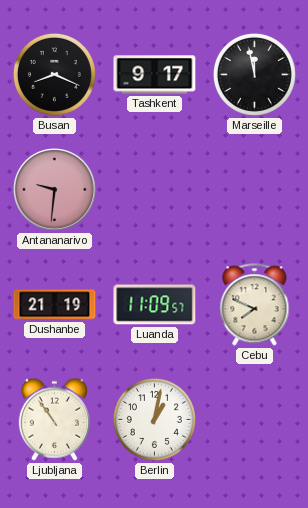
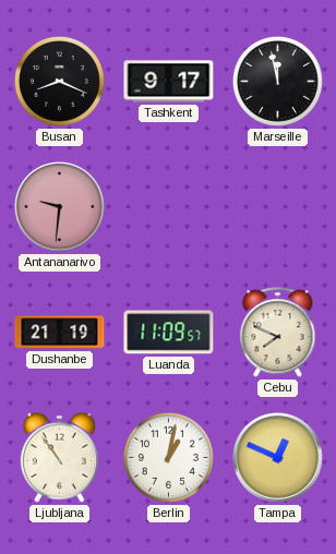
Tampa: none -> 12:49
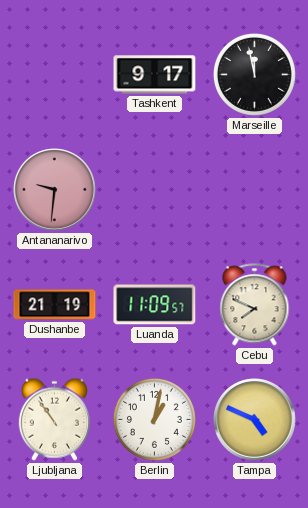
Busan: 8:19 -> none
Tampa: 12:49 -> 4:49
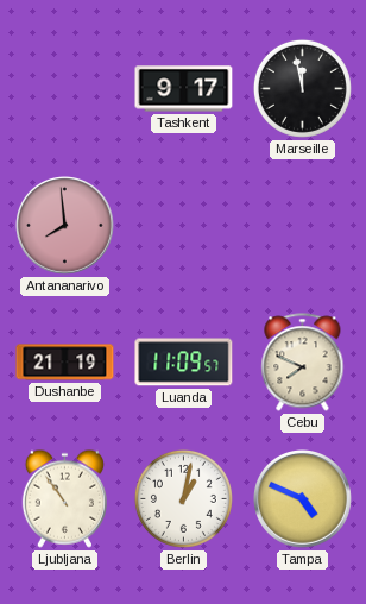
Antananarivo: 9:31 -> 7:59
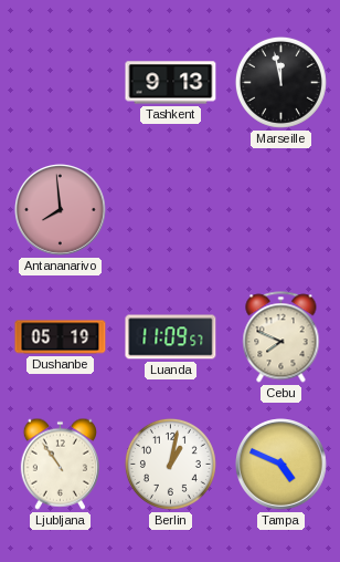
Tashkent: 9:17 -> 9:13
Dushanbe: 21:19 -> 05:19
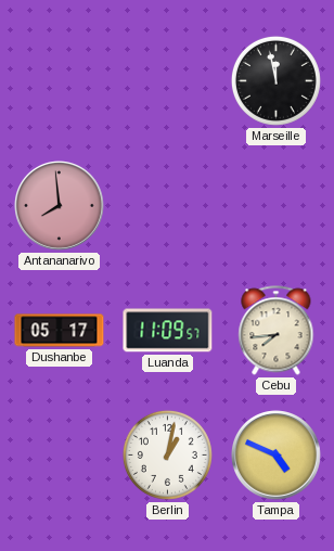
Tashkent: 9:13 -> none
Dushanbe: 05:19 -> 05:17
Cebu: 7:49 -> 7:44
Ljubljana: 10:54 -> none
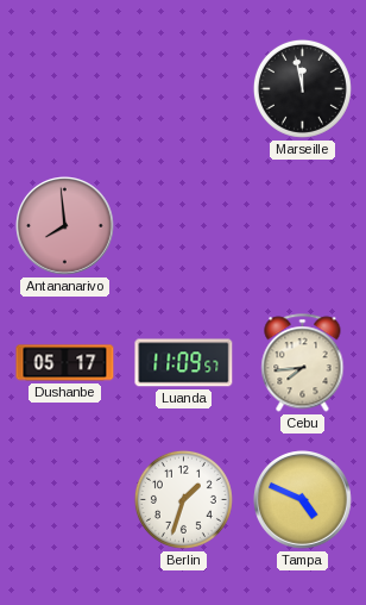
Berlin: 1:02 -> 1:33
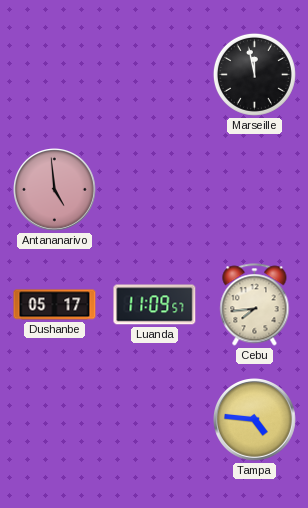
Antananarivo: 7:59 -> 4:59
Berlin: 1:33 -> none
Tampa: 4:49 -> 4:46
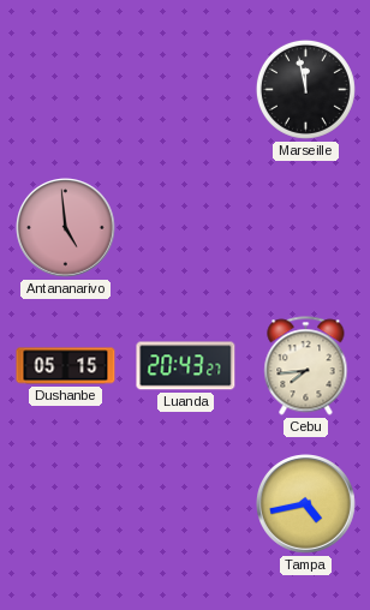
Dushanbe: 05:17 -> 05:15
Luanda: 11:09 -> 20:43
Tampa: 4:46 -> 4:43
